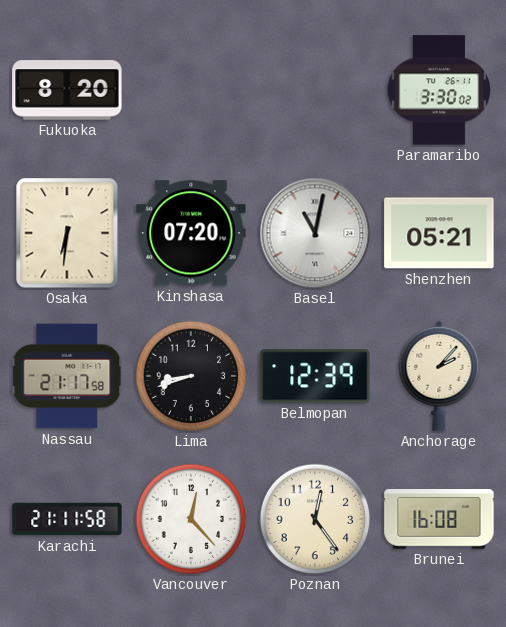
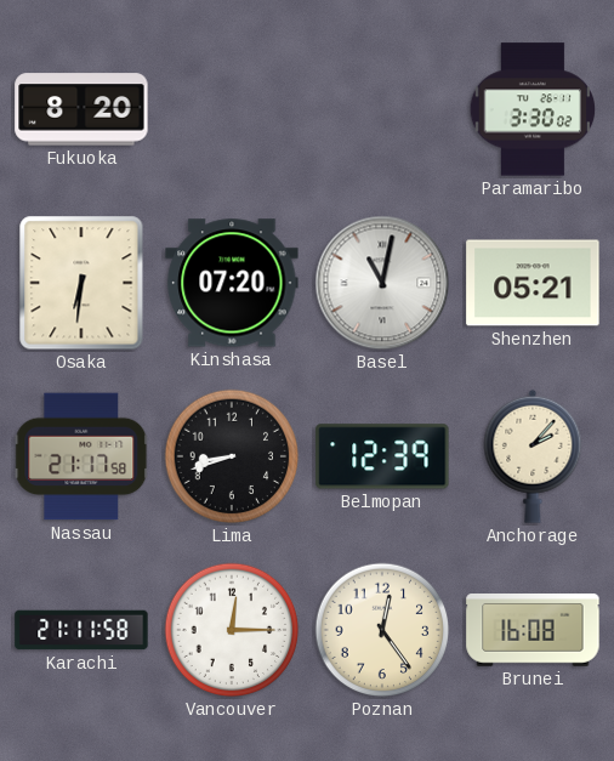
Vancouver: 12:23 -> 12:15
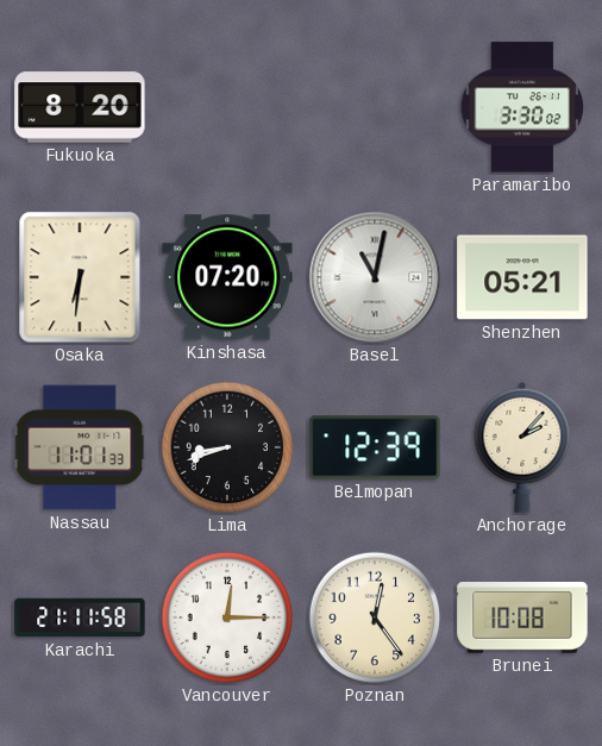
Nassau: 21:17 -> 11:01
Brunei: 16:08 -> 10:08
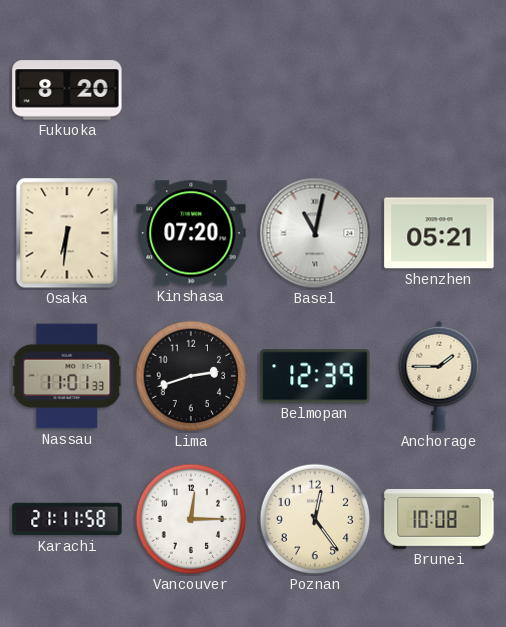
Paramaribo: 3:30 -> none
Lima: 8:42 -> 2:42
Anchorage: 2:07 -> 1:45
